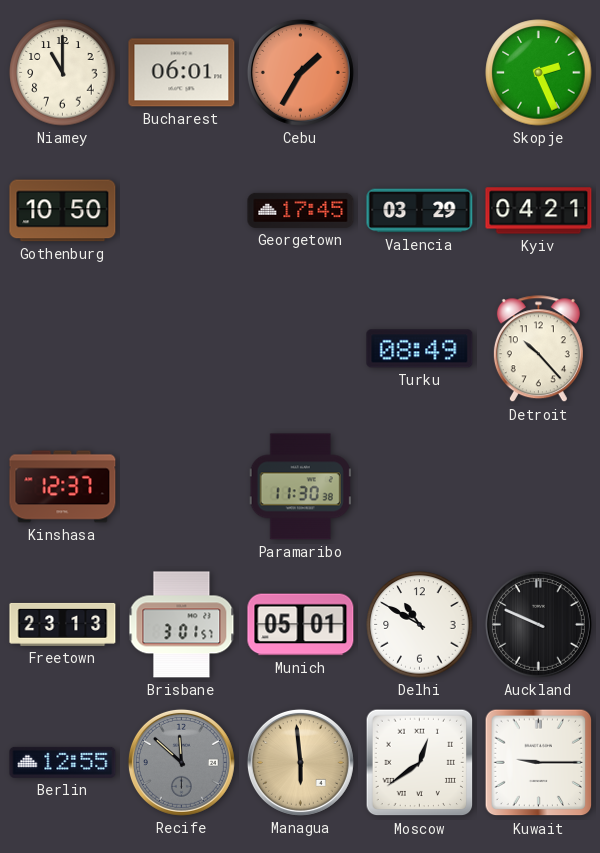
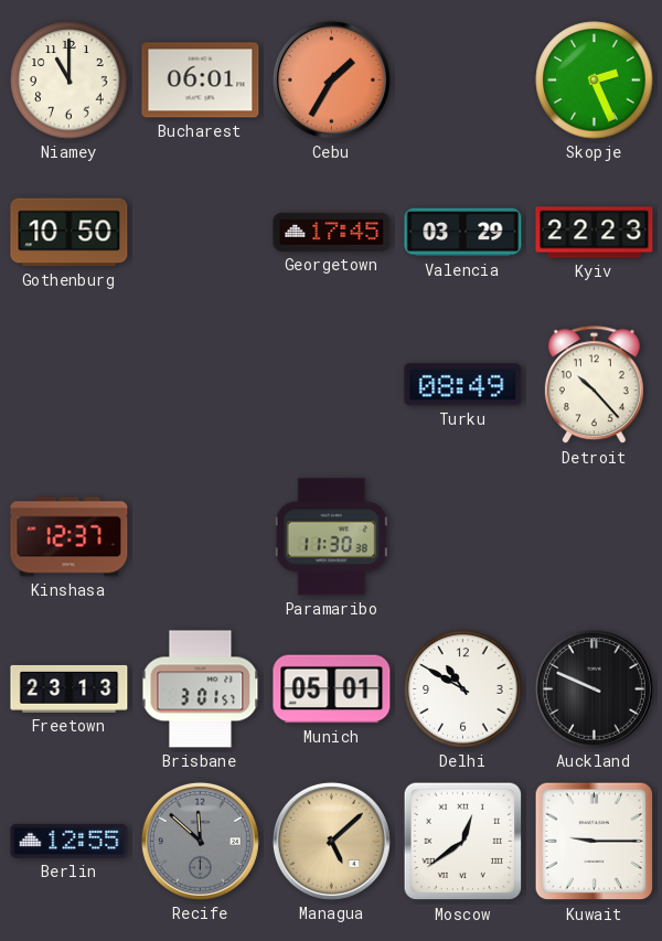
Kyiv: 04:21 -> 22:23
Managua: 5:59 -> 5:08
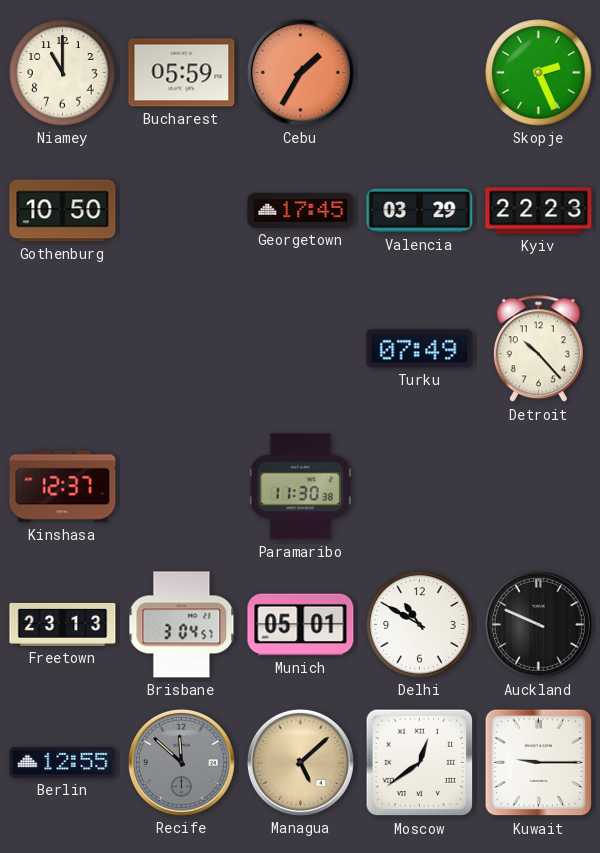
Bucharest: 06:01 -> 05:59
Turku: 08:49 -> 07:49
Brisbane: 3:01 -> 3:04
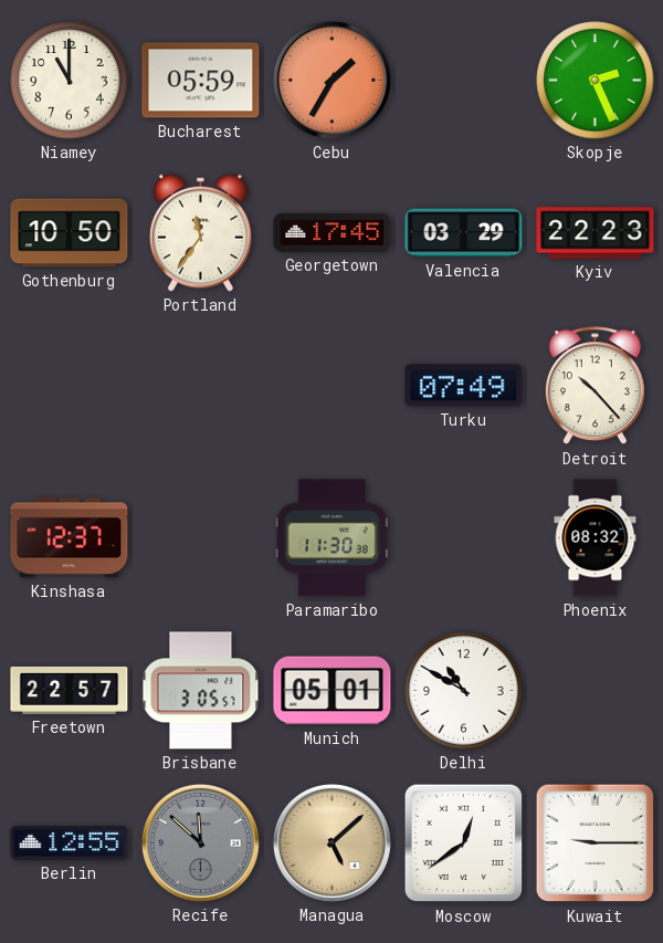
Portland: none -> 11:36
Phoenix: none -> 08:32
Freetown: 23:13 -> 22:57
Brisbane: 3:04 -> 3:05
Auckland: 9:49 -> none
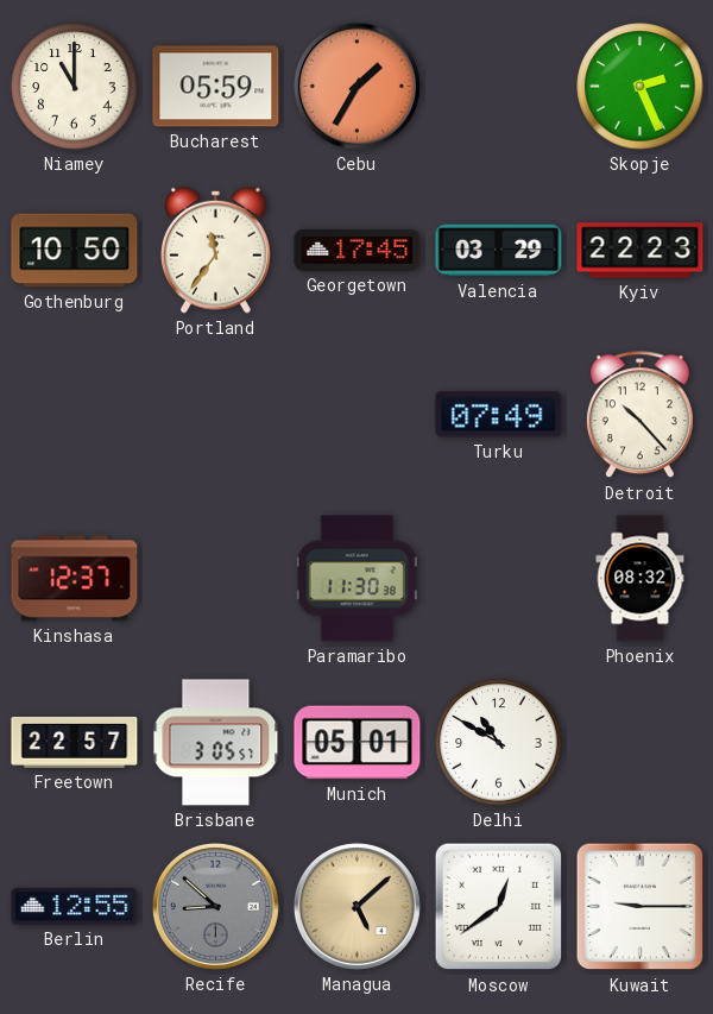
Recife: 11:52 -> 8:52
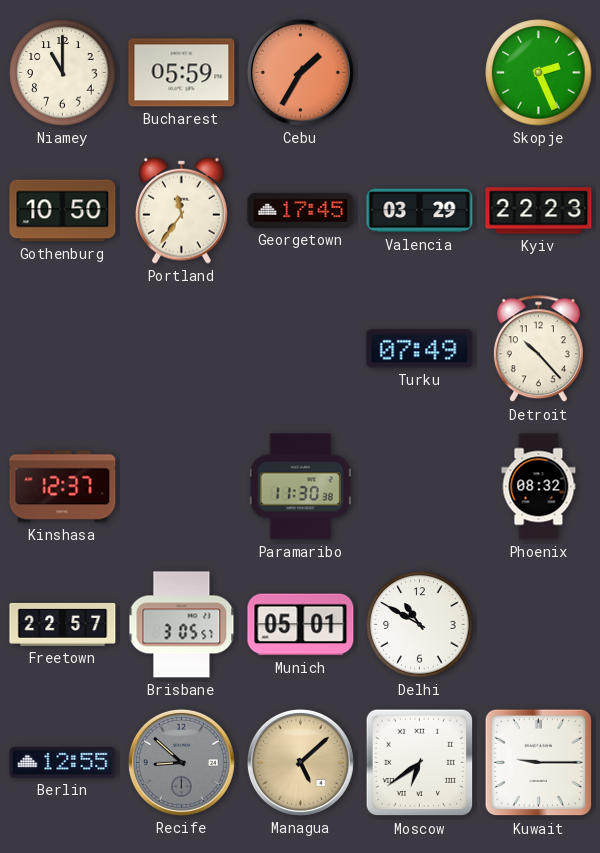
Moscow: 12:39 -> 6:39
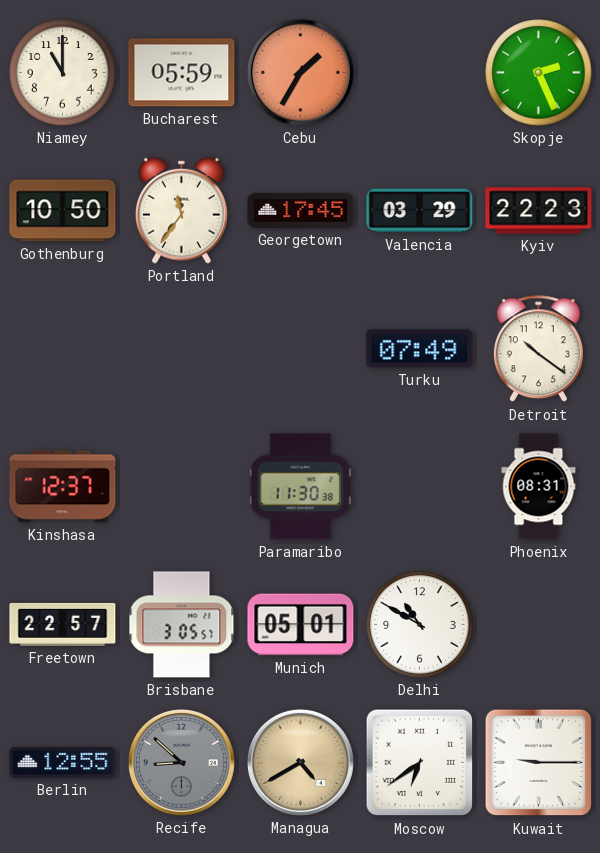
Detroit: 10:23 -> 10:21
Phoenix: 08:32 -> 08:31
Managua: 5:08 -> 4:40
